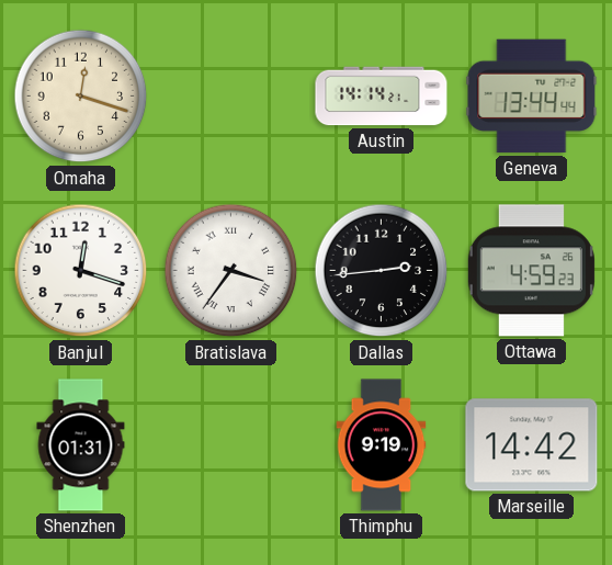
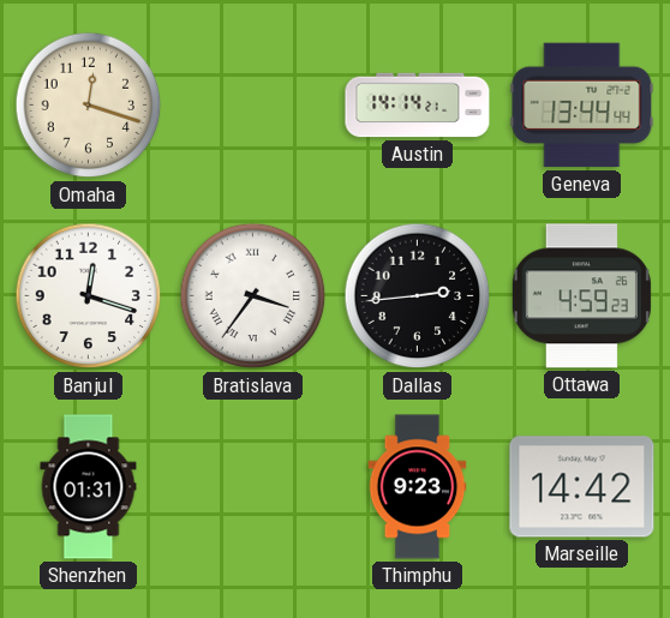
Thimphu: 9:19 -> 9:23
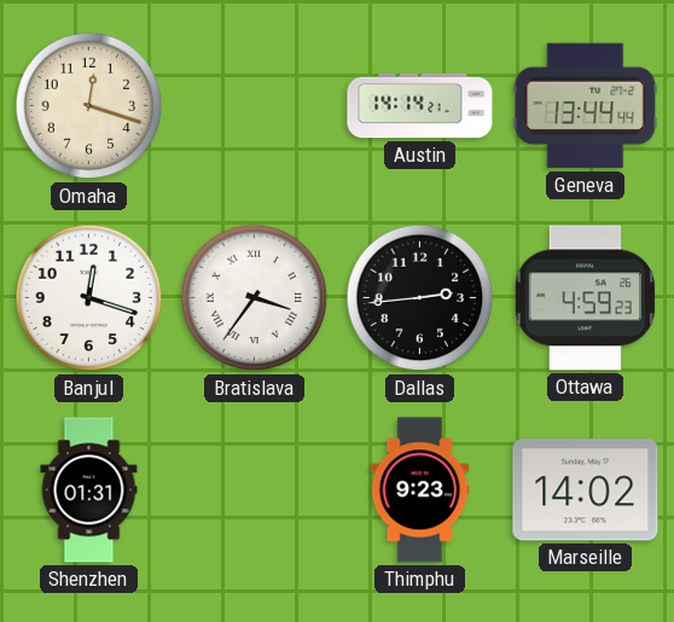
Marseille: 14:42 -> 14:02
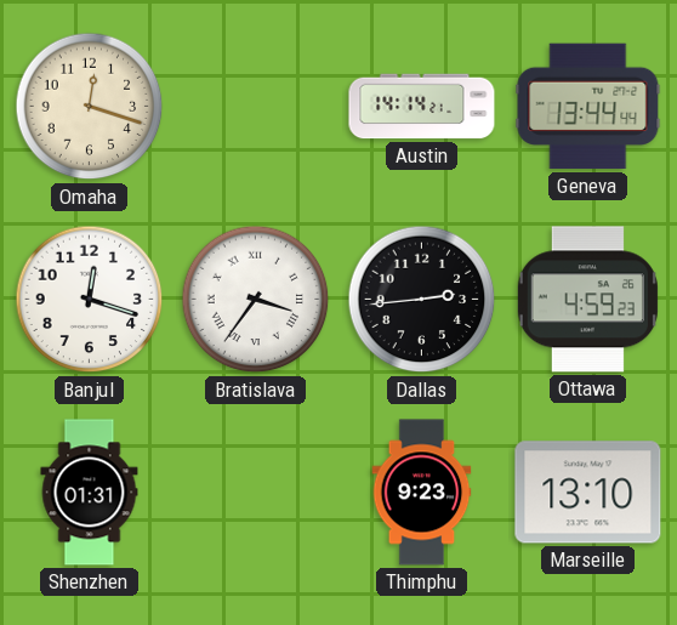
Marseille: 14:02 -> 13:10
